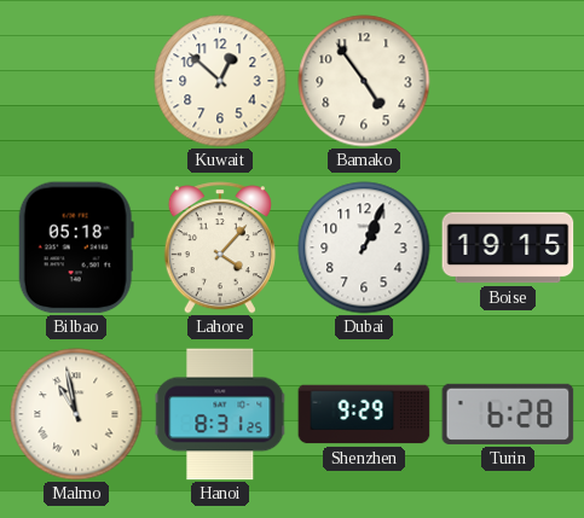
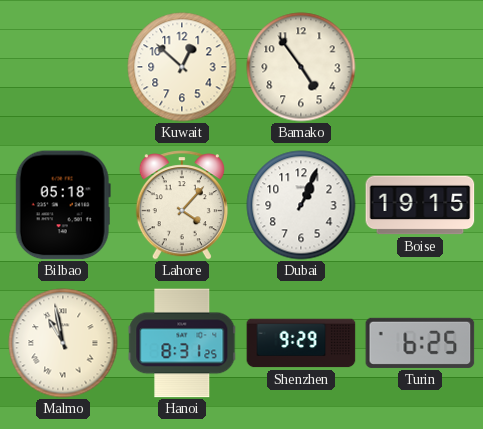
Turin: 6:28 -> 6:25
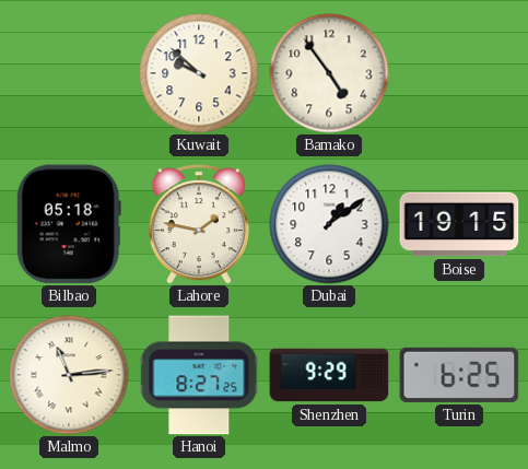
Kuwait: 12:52 -> 9:52
Lahore: 4:07 -> 1:47
Dubai: 1:04 -> 1:09
Malmo: 10:58 -> 11:14
Hanoi: 8:31 -> 8:27
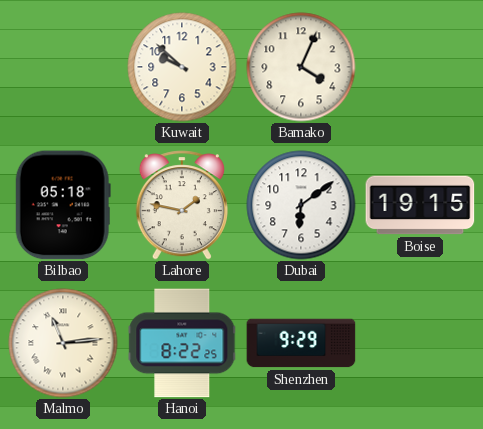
Bamako: 4:54 -> 4:04
Dubai: 1:09 -> 6:09
Hanoi: 8:27 -> 8:22
Turin: 6:25 -> none
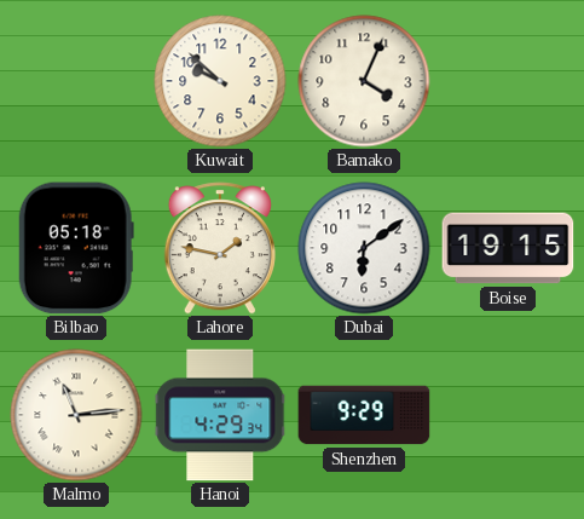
Hanoi: 8:22 -> 4:29
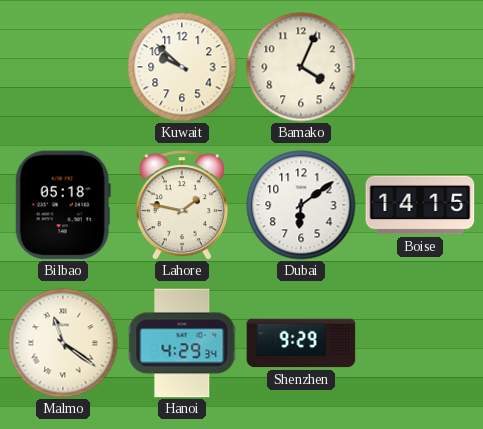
Boise: 19:15 -> 14:15
Malmo: 11:14 -> 11:21
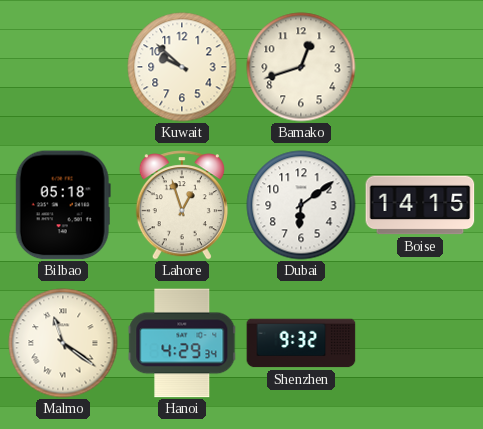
Bamako: 4:04 -> 12:42
Lahore: 1:47 -> 12:57
Shenzhen: 9:29 -> 9:32
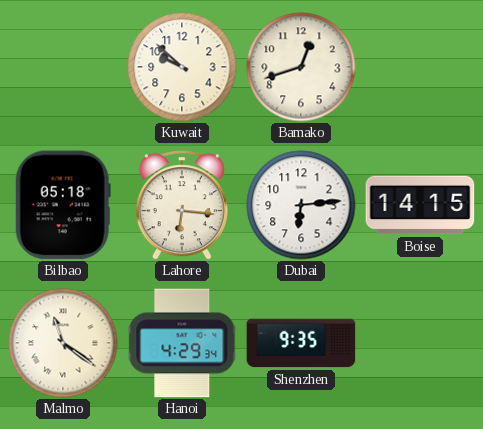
Lahore: 12:57 -> 6:16
Dubai: 6:09 -> 6:14
Shenzhen: 9:32 -> 9:35
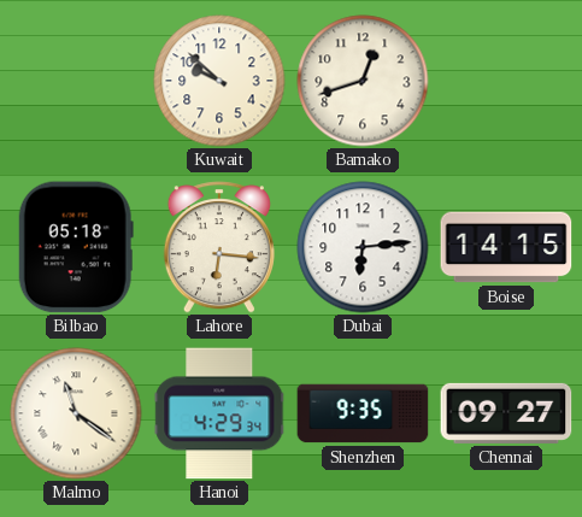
Chennai: none -> 09:27
